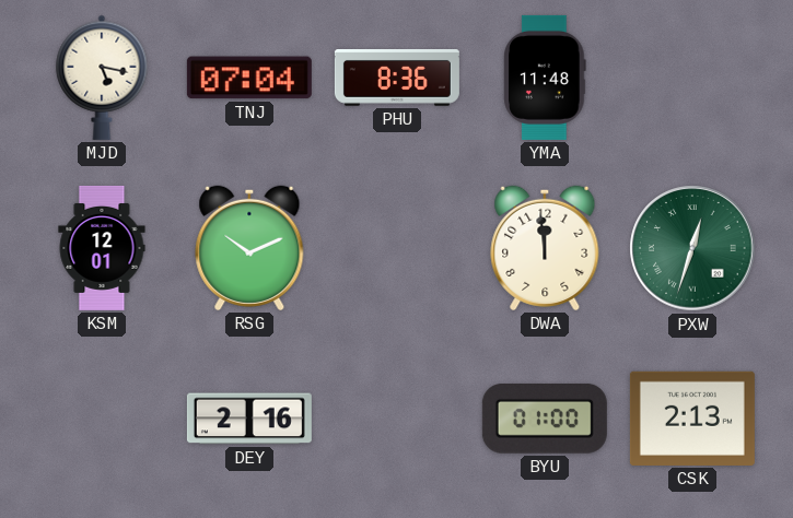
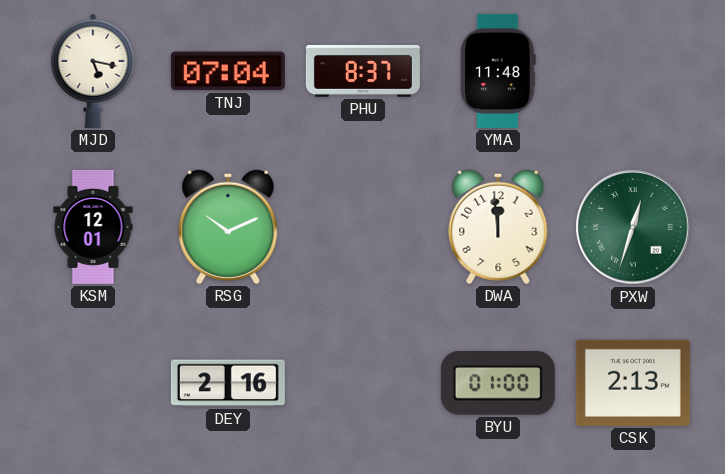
PHU: 8:36 -> 8:37
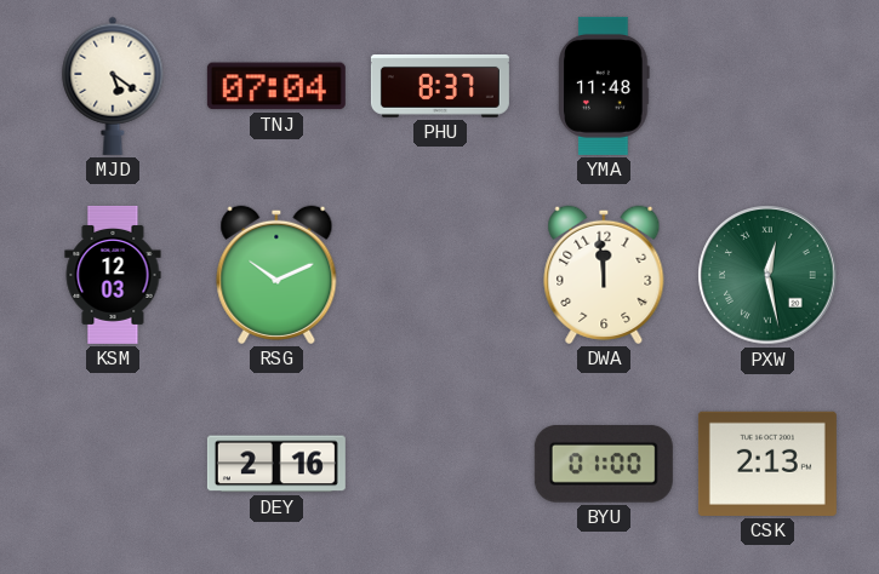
MJD: 5:17 -> 5:21
KSM: 12:01 -> 12:03
PXW: 12:33 -> 12:28
